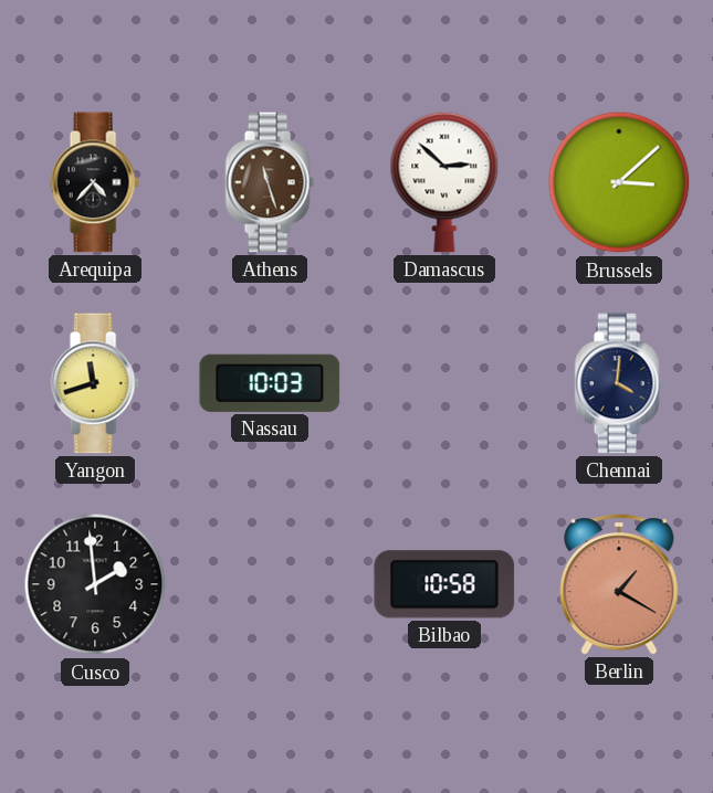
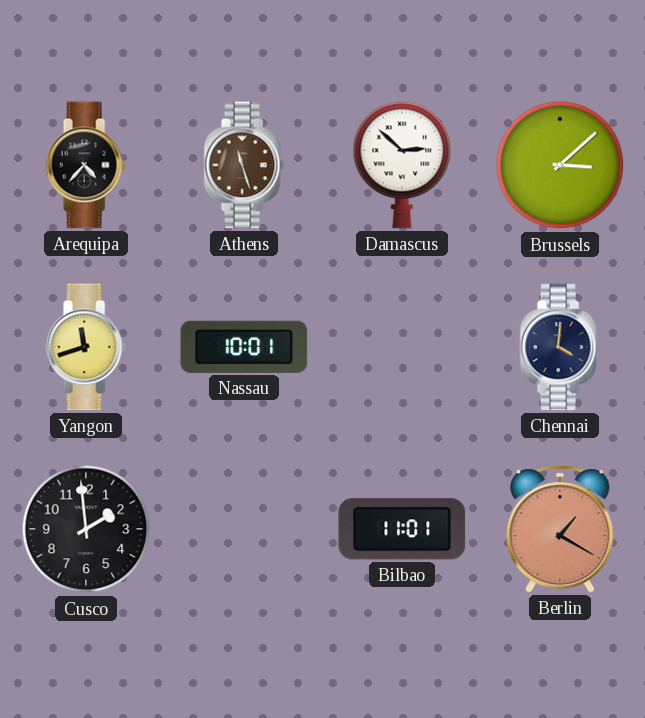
Nassau: 10:03 -> 10:01
Bilbao: 10:58 -> 11:01
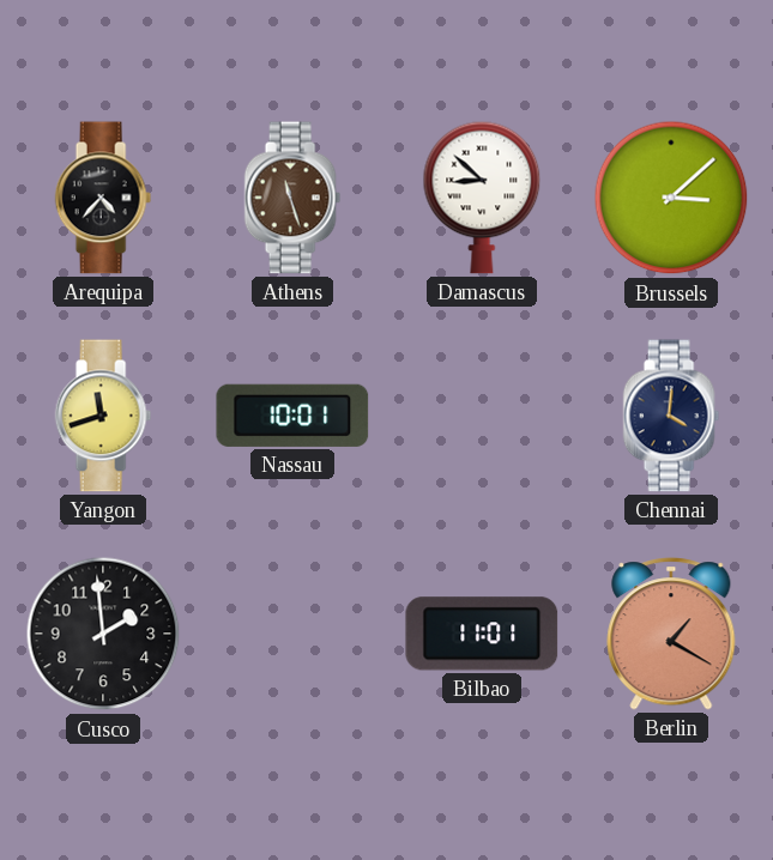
Damascus: 2:52 -> 8:52
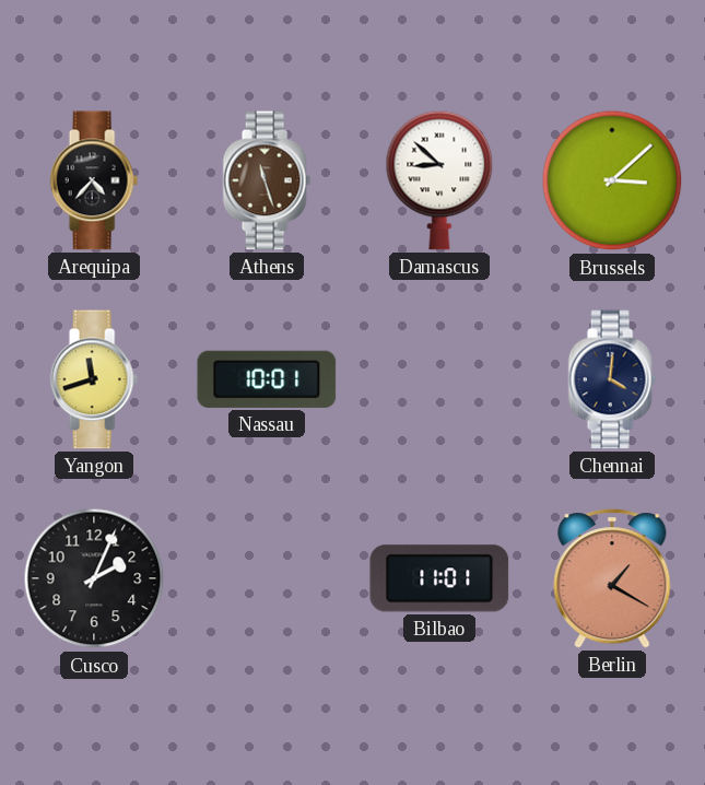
Cusco: 1:59 -> 2:04
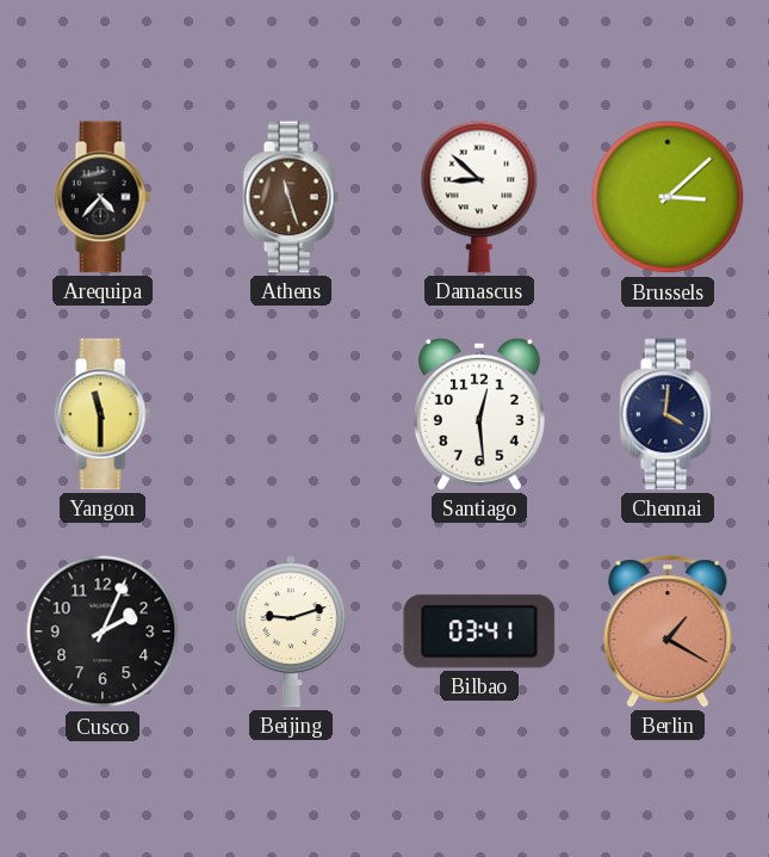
Yangon: 11:42 -> 11:30
Nassau: 10:01 -> none
Santiago: none -> 12:29
Beijing: none -> 9:12
Bilbao: 11:01 -> 03:41
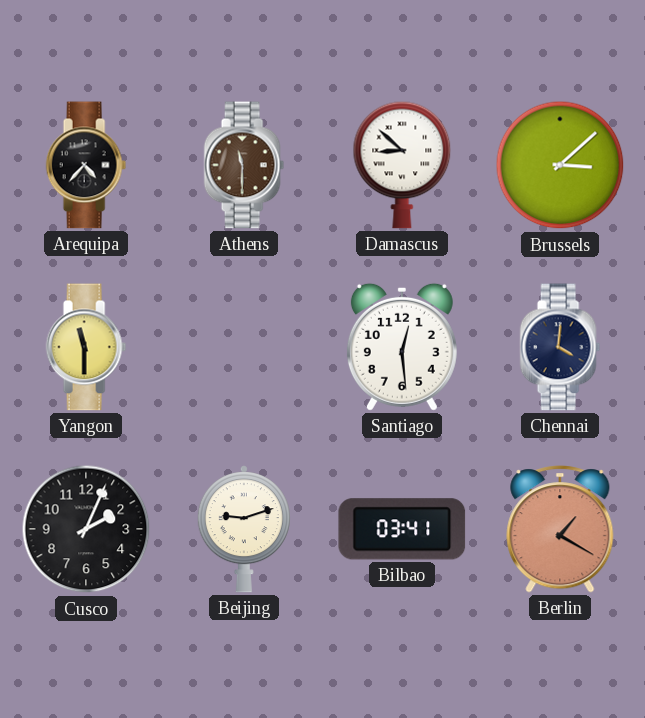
Athens: 11:27 -> 11:30
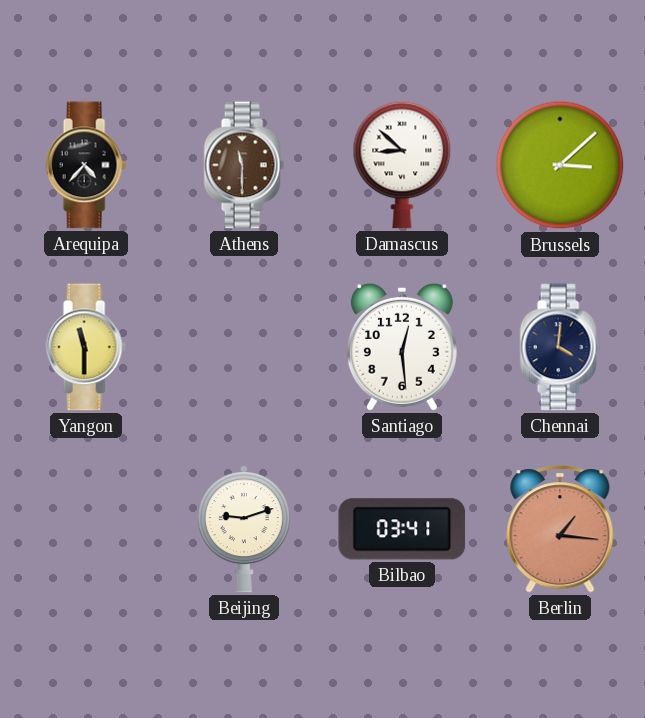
Cusco: 2:04 -> none
Berlin: 1:20 -> 1:16
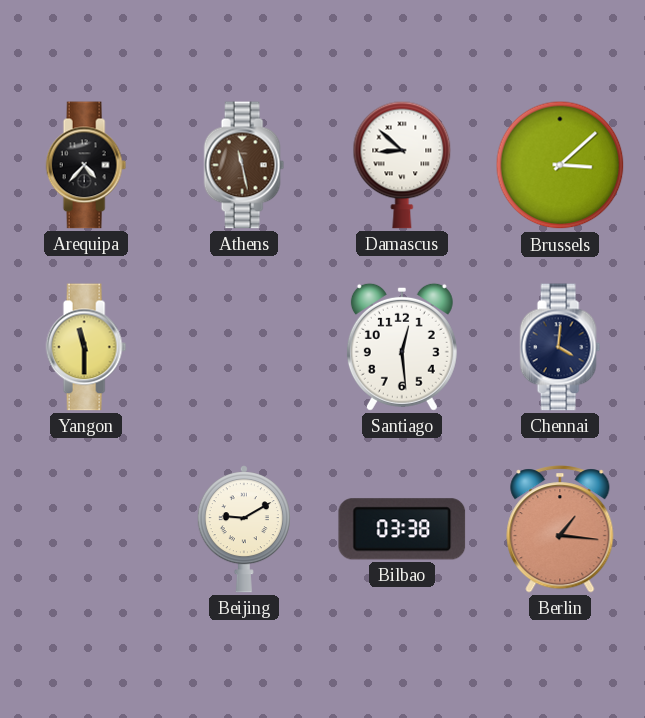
Athens: 11:30 -> 11:28
Beijing: 9:12 -> 9:10
Bilbao: 03:41 -> 03:38
